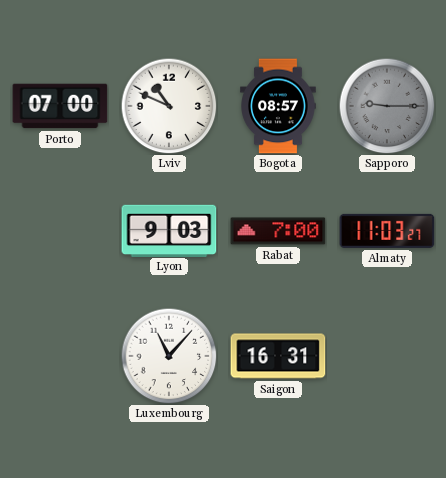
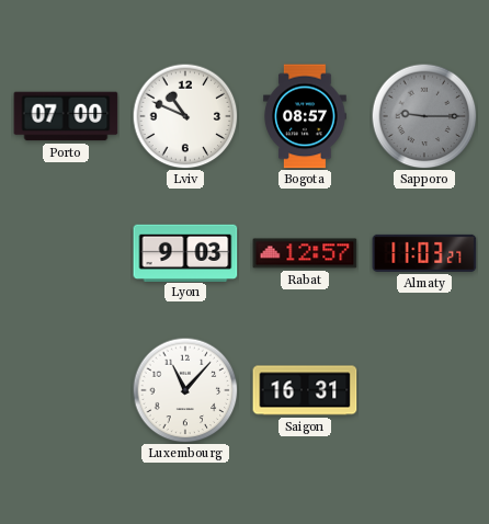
Rabat: 7:00 -> 12:57
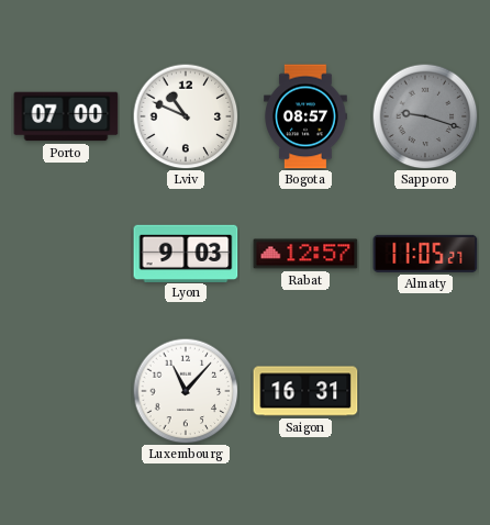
Sapporo: 9:15 -> 9:18
Almaty: 11:03 -> 11:05
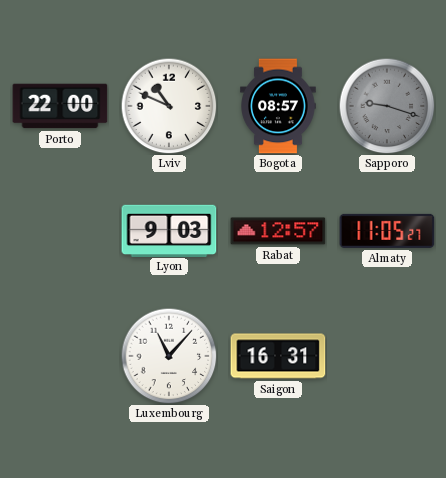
Porto: 07:00 -> 22:00
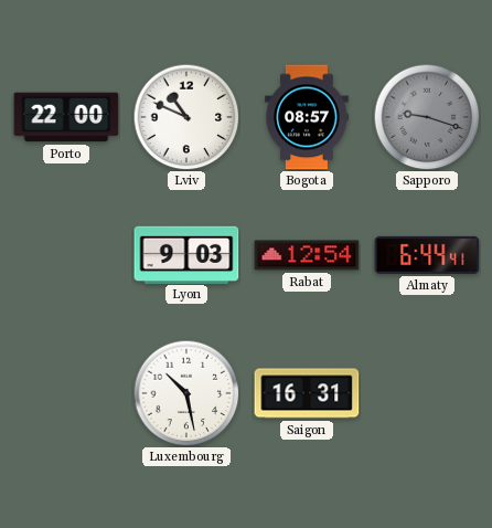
Rabat: 12:57 -> 12:54
Almaty: 11:05 -> 6:44
Luxembourg: 11:07 -> 10:28
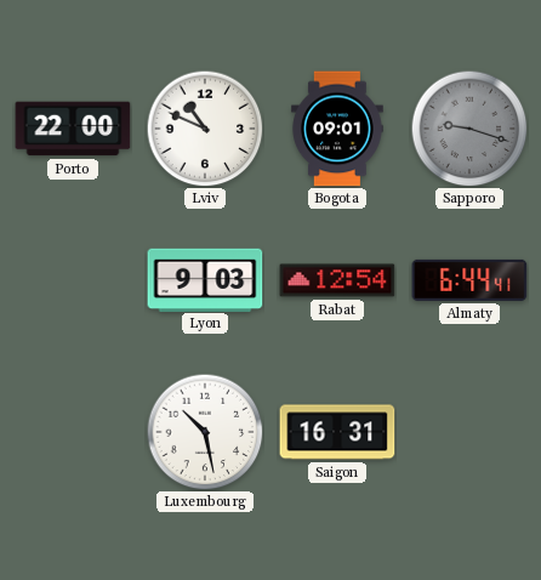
Bogota: 08:57 -> 09:01
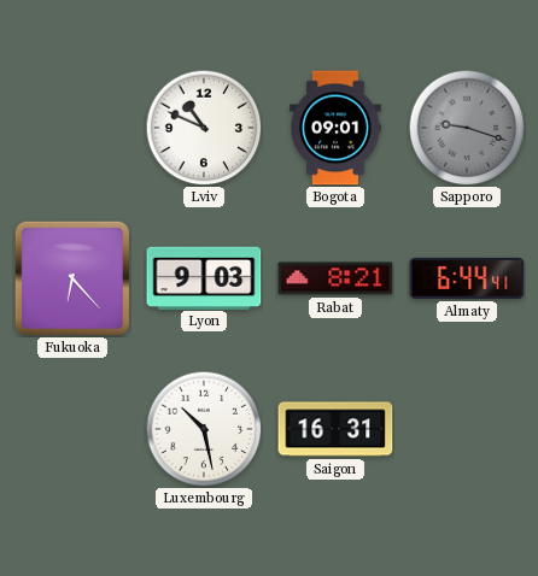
Porto: 22:00 -> none
Fukuoka: none -> 6:23
Rabat: 12:54 -> 8:21
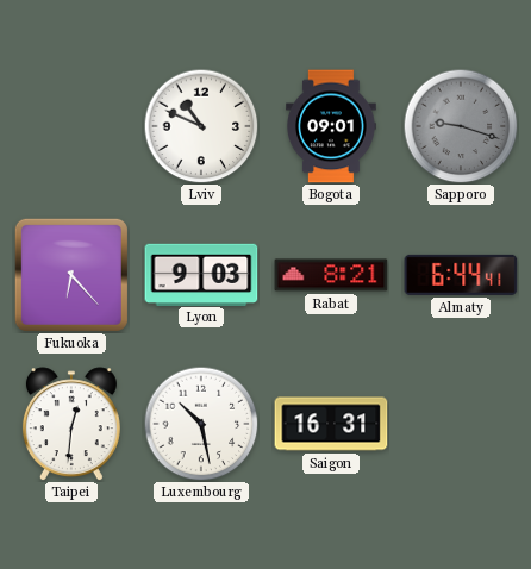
Taipei: none -> 12:31
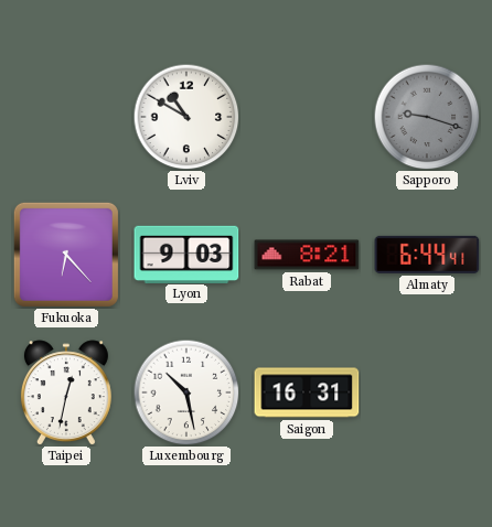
Lviv: 10:49 -> 10:50
Bogota: 09:01 -> none
Taipei: 12:31 -> 12:32
